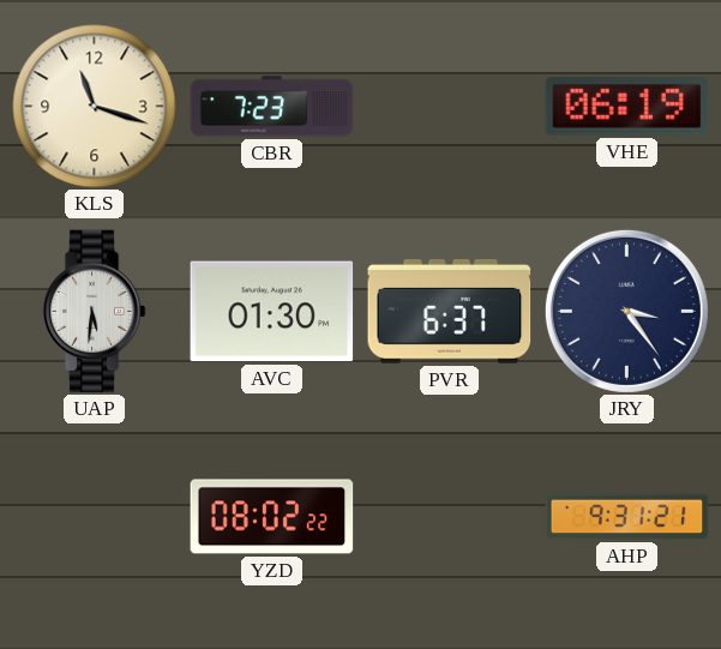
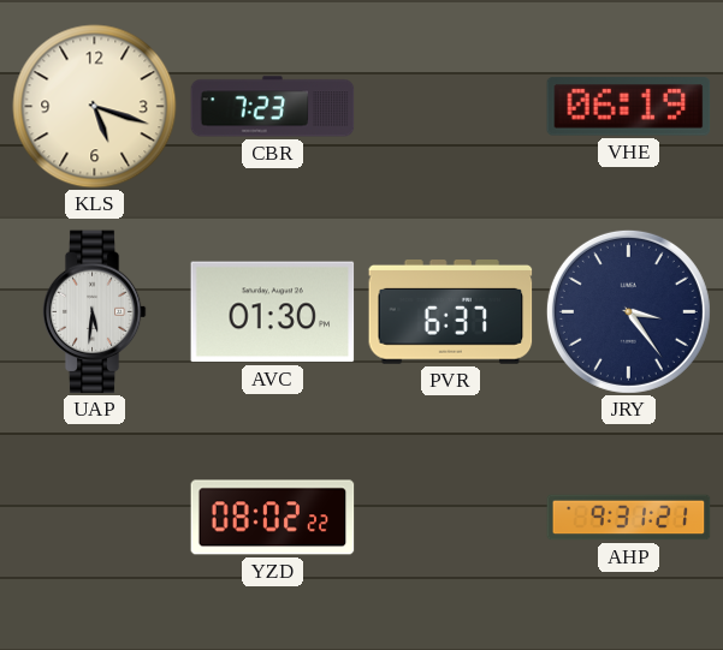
KLS: 11:18 -> 5:18
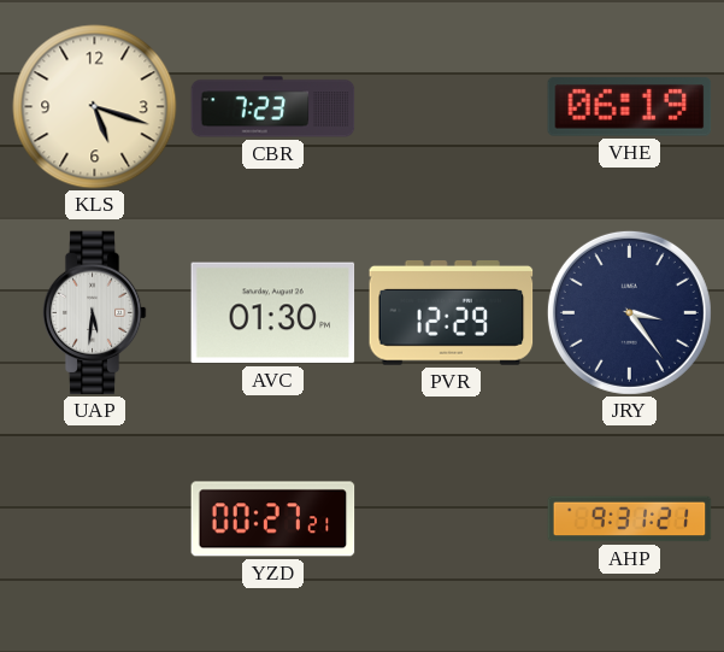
PVR: 6:37 -> 12:29
YZD: 08:02 -> 00:27
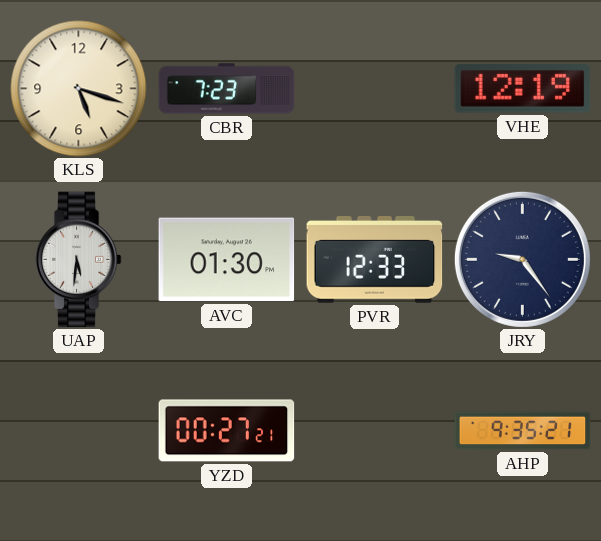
VHE: 06:19 -> 12:19
PVR: 12:29 -> 12:33
JRY: 3:24 -> 9:24
AHP: 9:31 -> 9:35
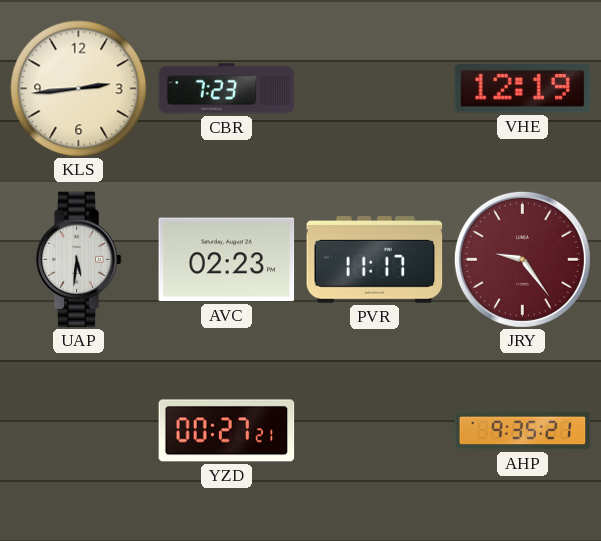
KLS: 5:18 -> 2:44
AVC: 01:30 -> 02:23
PVR: 12:33 -> 11:17
JRY dial: navy -> burgundy
